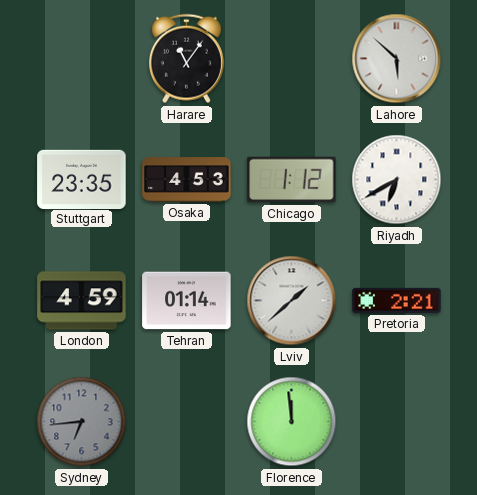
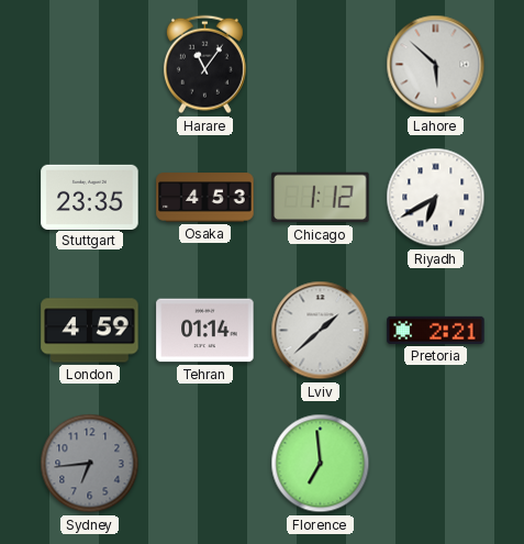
Florence: 11:59 -> 6:59
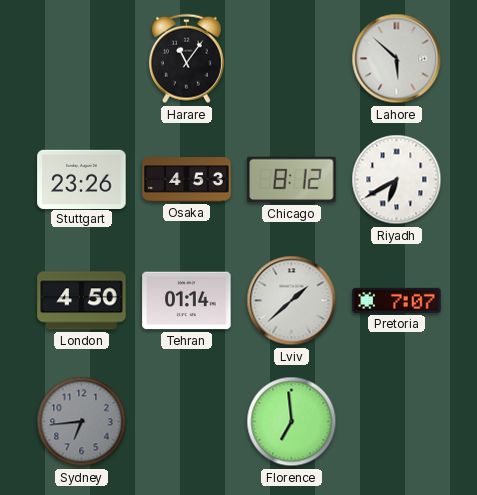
Stuttgart: 23:35 -> 23:26
Chicago: 1:12 -> 8:12
London: 4:59 -> 4:50
Pretoria: 2:21 -> 7:07
